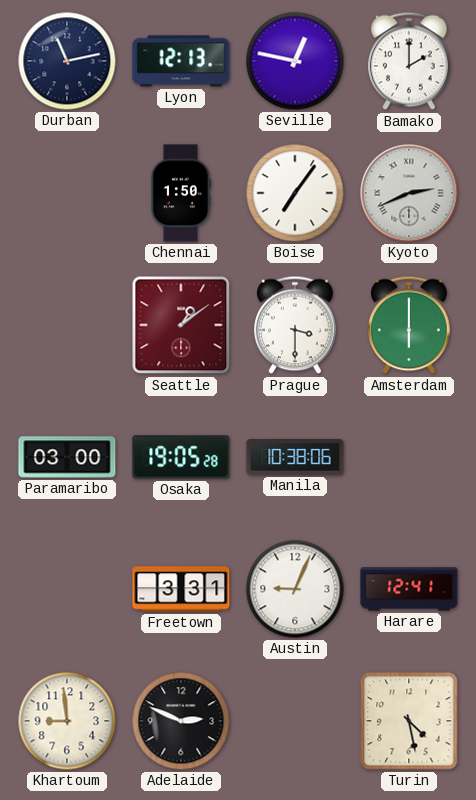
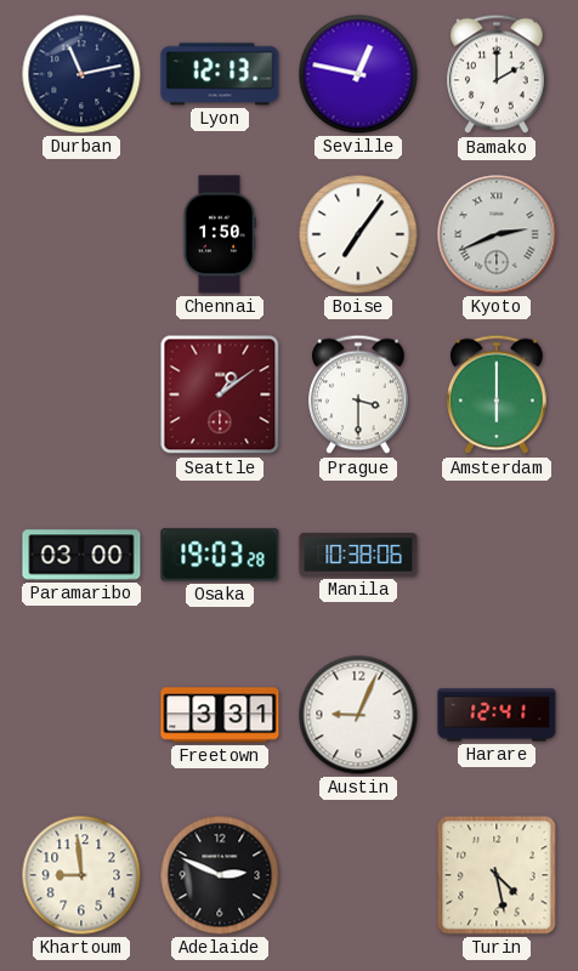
Osaka: 19:05 -> 19:03
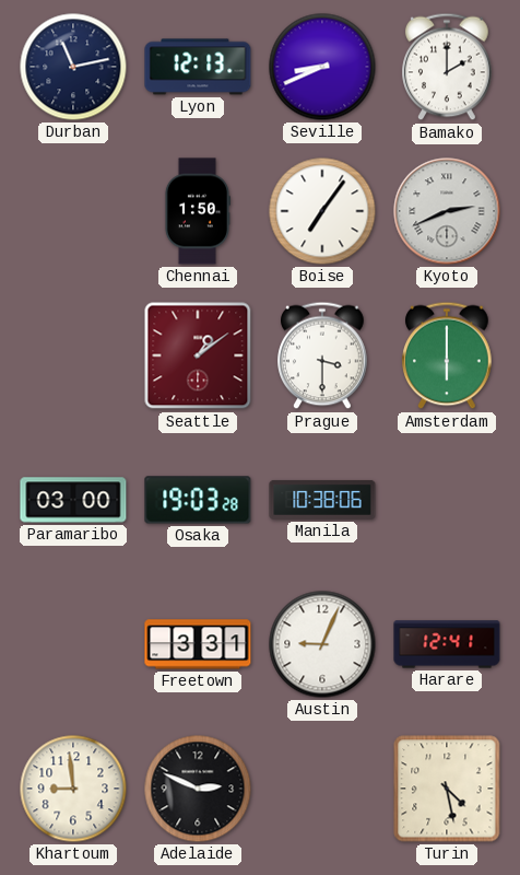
Seville: 12:47 -> 8:41
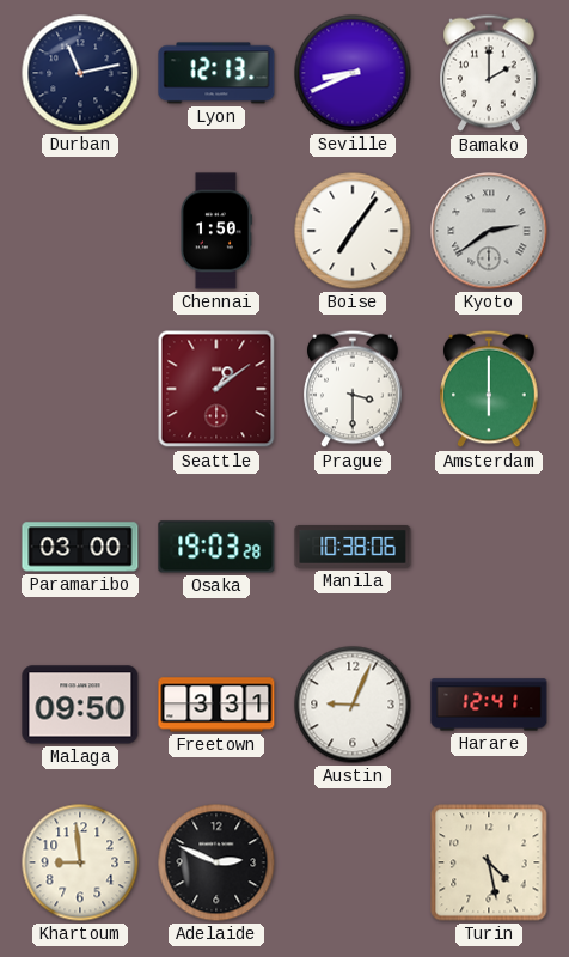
Kyoto: 2:41 -> 2:39
Malaga: none -> 09:50
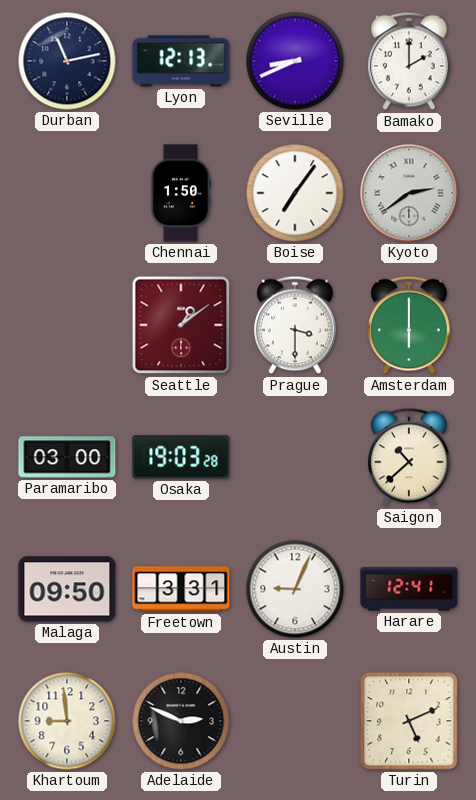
Manila: 10:38 -> none
Saigon: none -> 10:38
Turin: 4:28 -> 5:11
